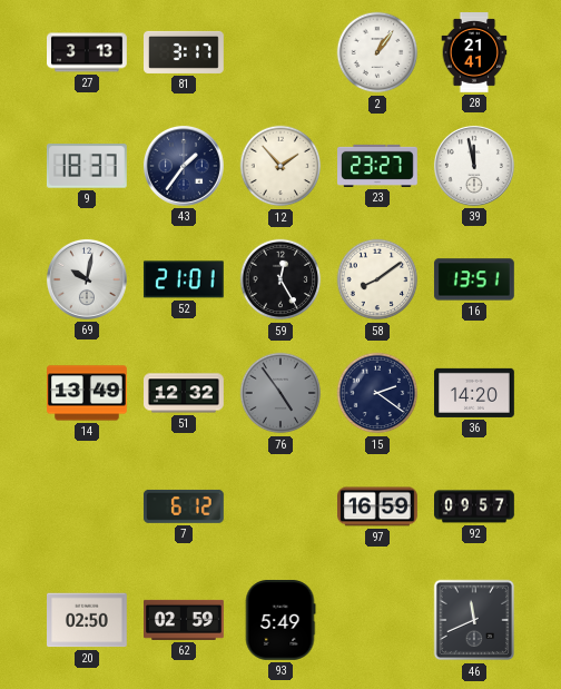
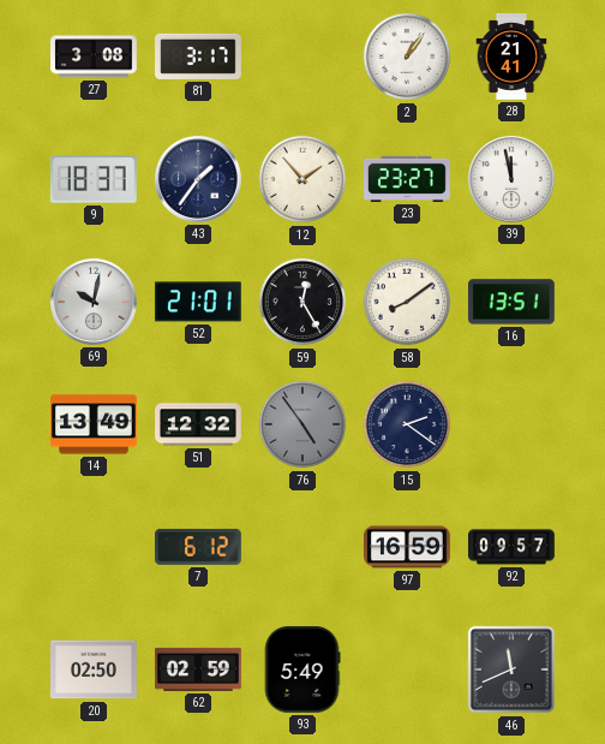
27: 3:13 -> 3:08
36: 14:20 -> none
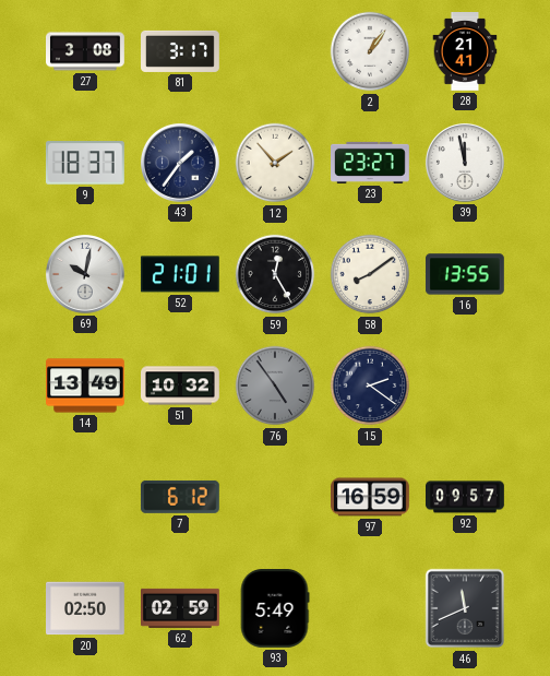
16: 13:51 -> 13:55
51: 12:32 -> 10:32
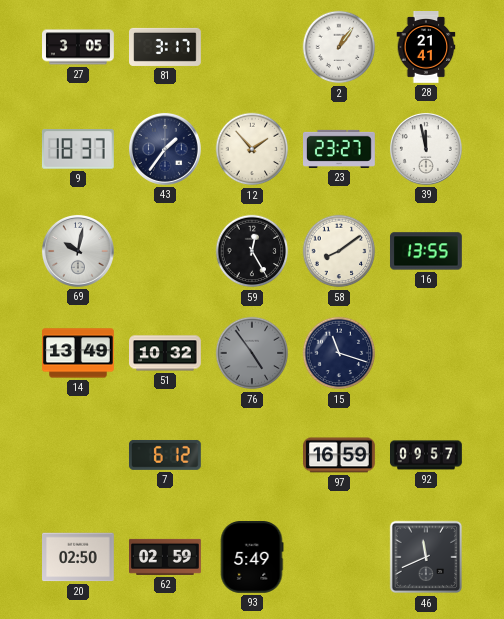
27: 3:08 -> 3:05
52: 21:01 -> none
15: 2:21 -> 11:18
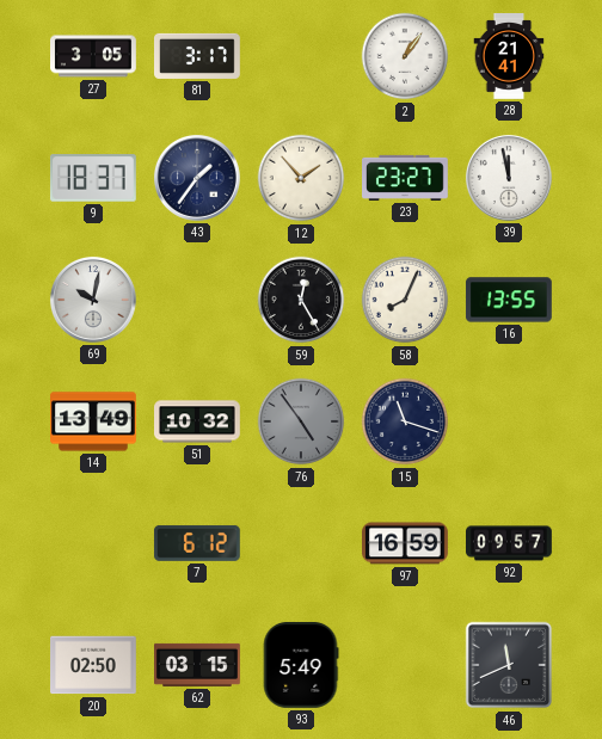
58: 8:09 -> 8:04
62: 02:59 -> 03:15
